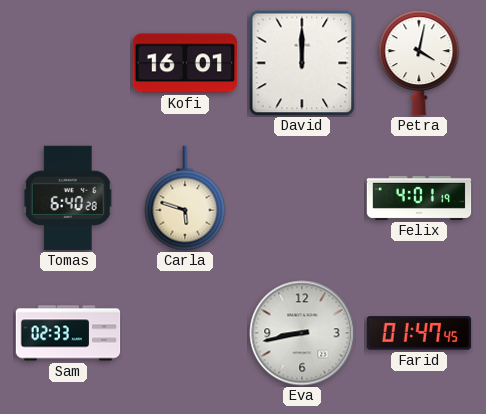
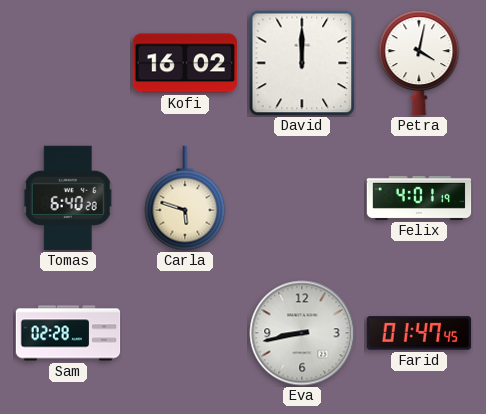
Kofi: 16:01 -> 16:02
Sam: 02:33 -> 02:28
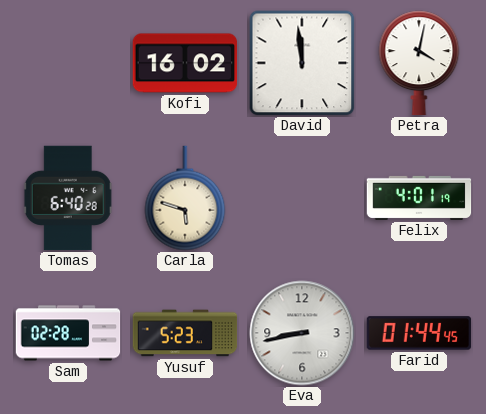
David: 12:00 -> 11:59
Yusuf: none -> 5:23
Farid: 01:47 -> 01:44
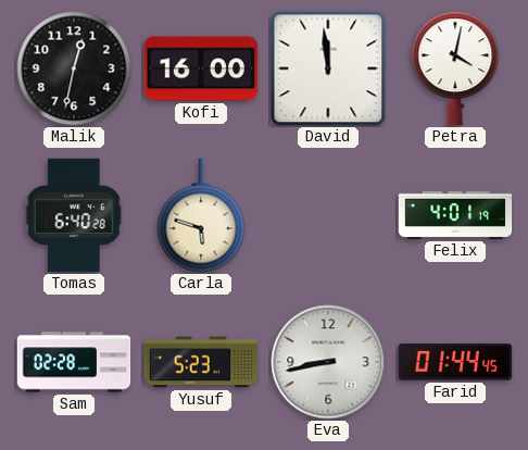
Malik: none -> 12:32
Kofi: 16:02 -> 16:00
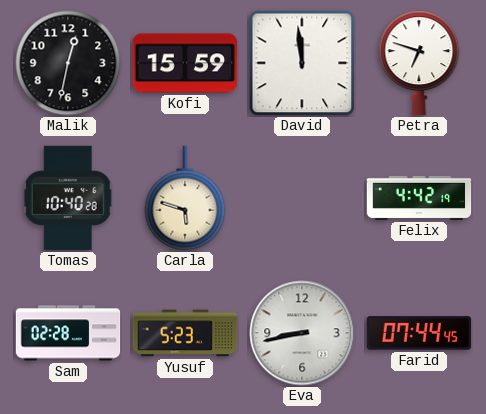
Kofi: 16:00 -> 15:59
Petra: 4:02 -> 6:48
Tomas: 6:40 -> 10:40
Felix: 4:01 -> 4:42
Farid: 01:44 -> 07:44
